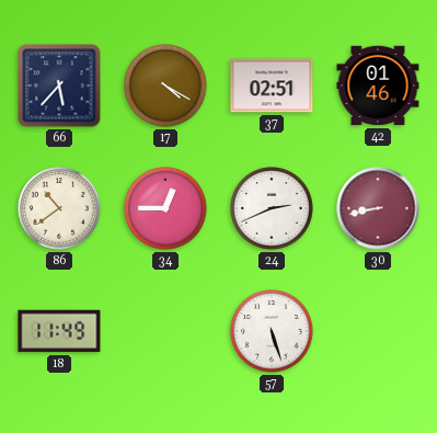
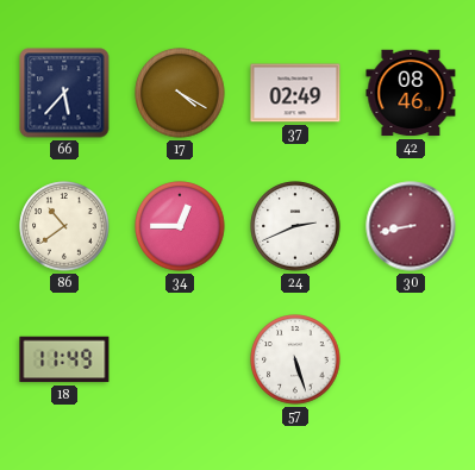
37: 02:51 -> 02:49
42: 01:46 -> 08:46
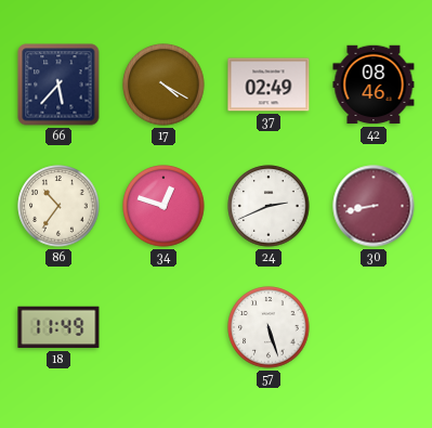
86: 10:39 -> 10:36
34: 12:45 -> 12:48
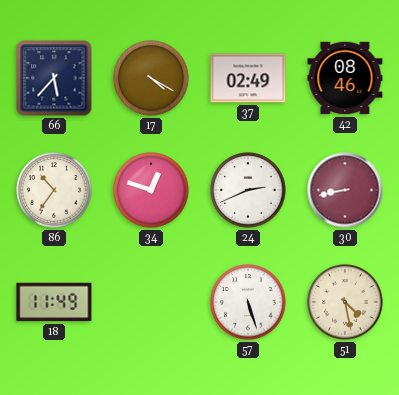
51: none -> 4:28
